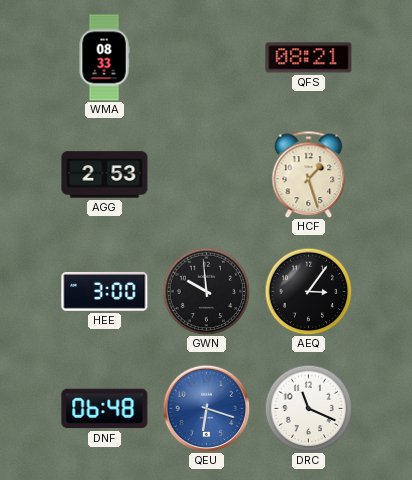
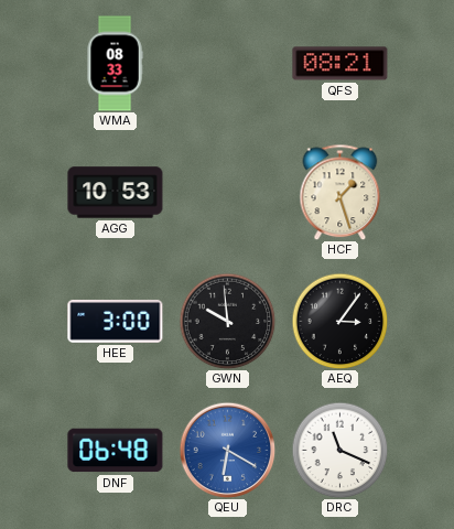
AGG: 2:53 -> 10:53
QEU: 6:18 -> 6:20
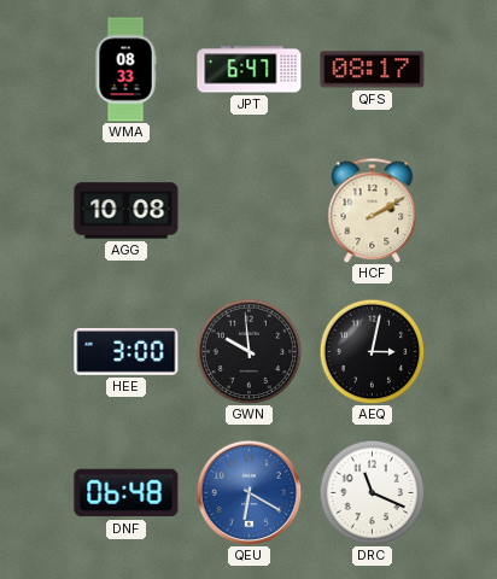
JPT: none -> 6:47
QFS: 08:21 -> 08:17
AGG: 10:53 -> 10:08
HCF: 1:27 -> 2:10
AEQ: 3:06 -> 3:02
